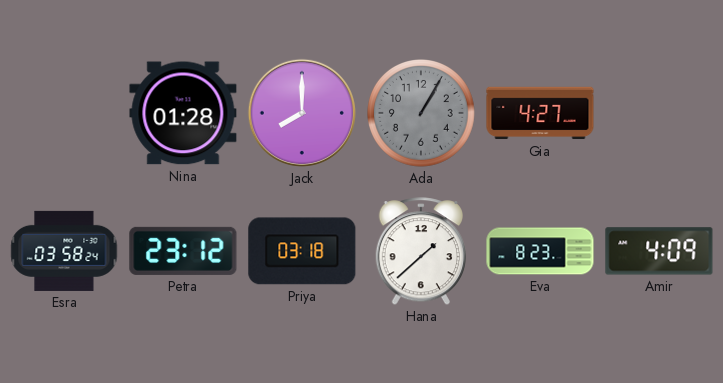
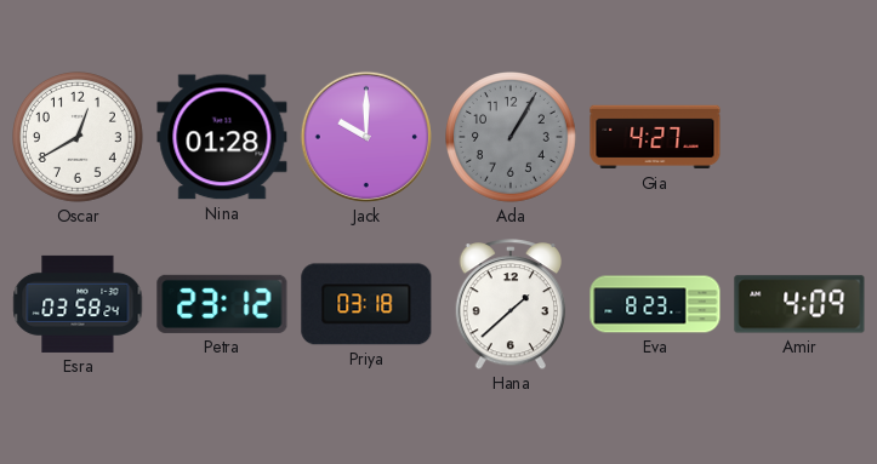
Oscar: none -> 12:40
Jack: 8:00 -> 10:00
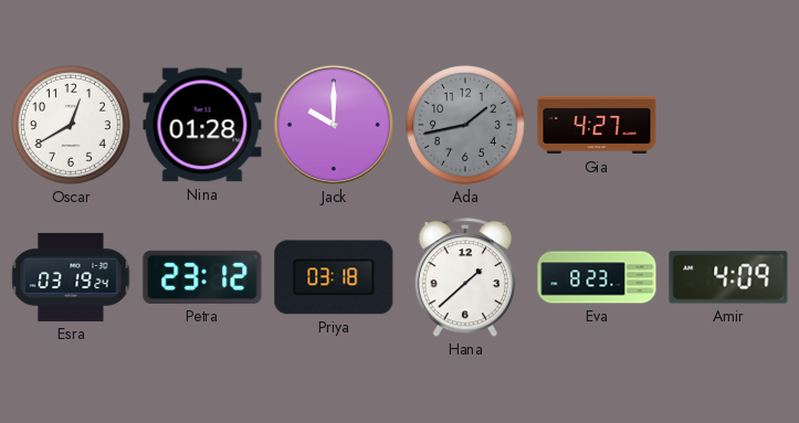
Ada: 1:05 -> 1:43
Esra: 03:58 -> 03:19
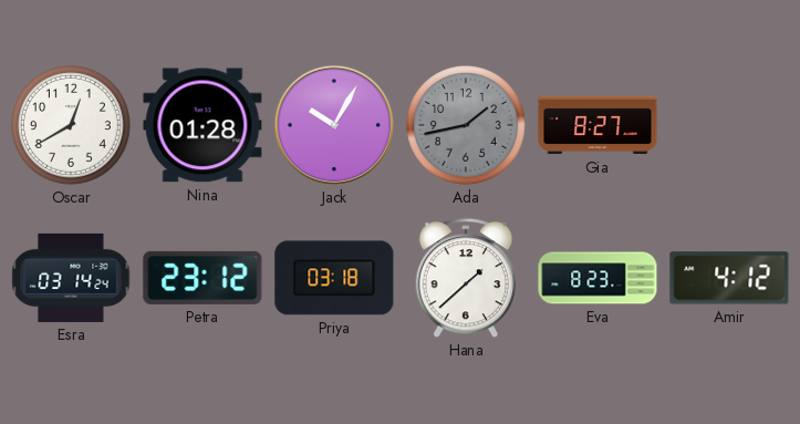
Jack: 10:00 -> 10:05
Gia: 4:27 -> 8:27
Esra: 03:19 -> 03:14
Amir: 4:09 -> 4:12
